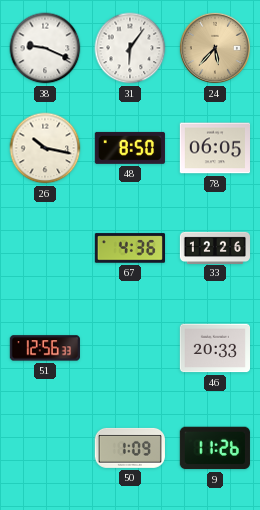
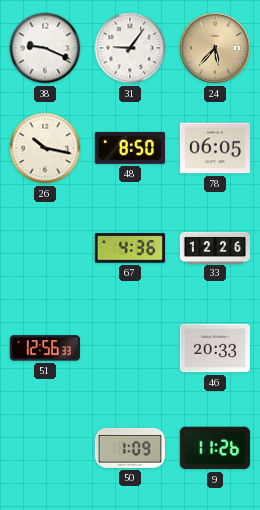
31: 6:06 -> 9:06
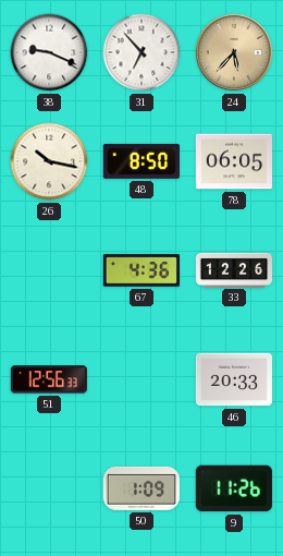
31: 9:06 -> 6:53
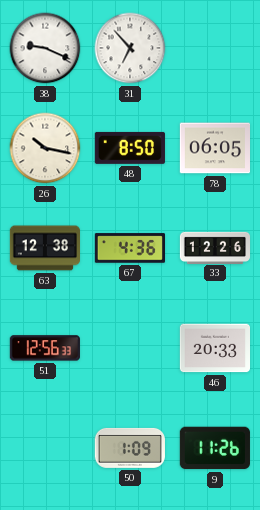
24: 5:37 -> none
63: none -> 12:38
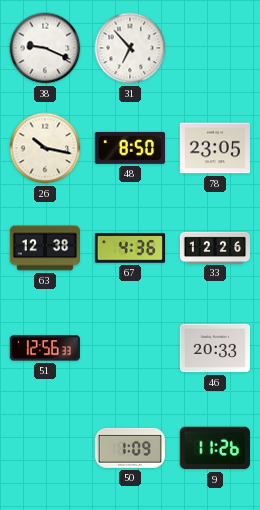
78: 06:05 -> 23:05
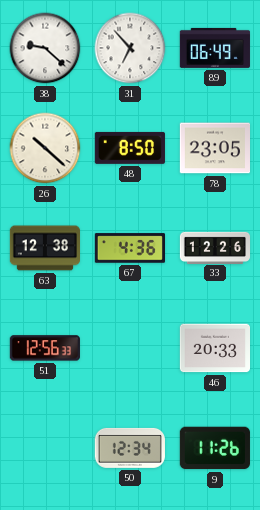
38: 9:19 -> 9:22
89: none -> 06:49
26: 10:17 -> 10:22
50: 1:09 -> 12:34
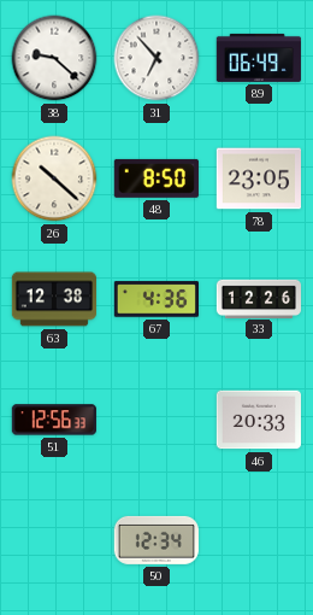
9: 11:26 -> none
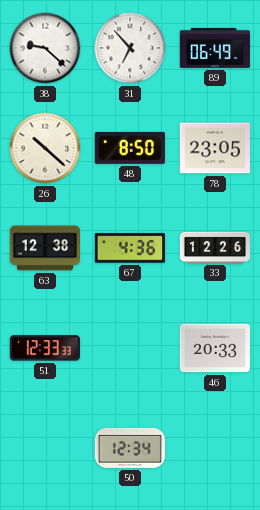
51: 12:56 -> 12:33
